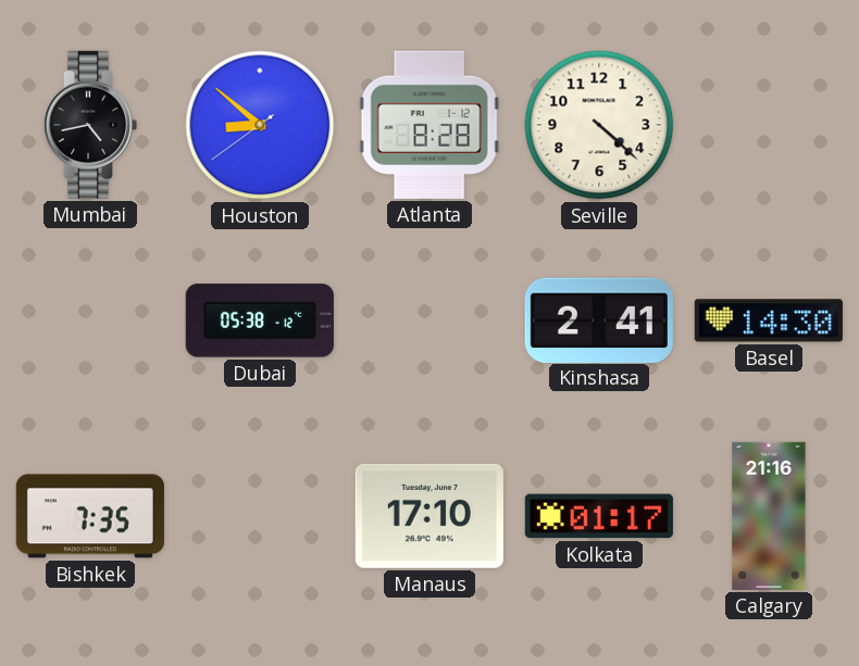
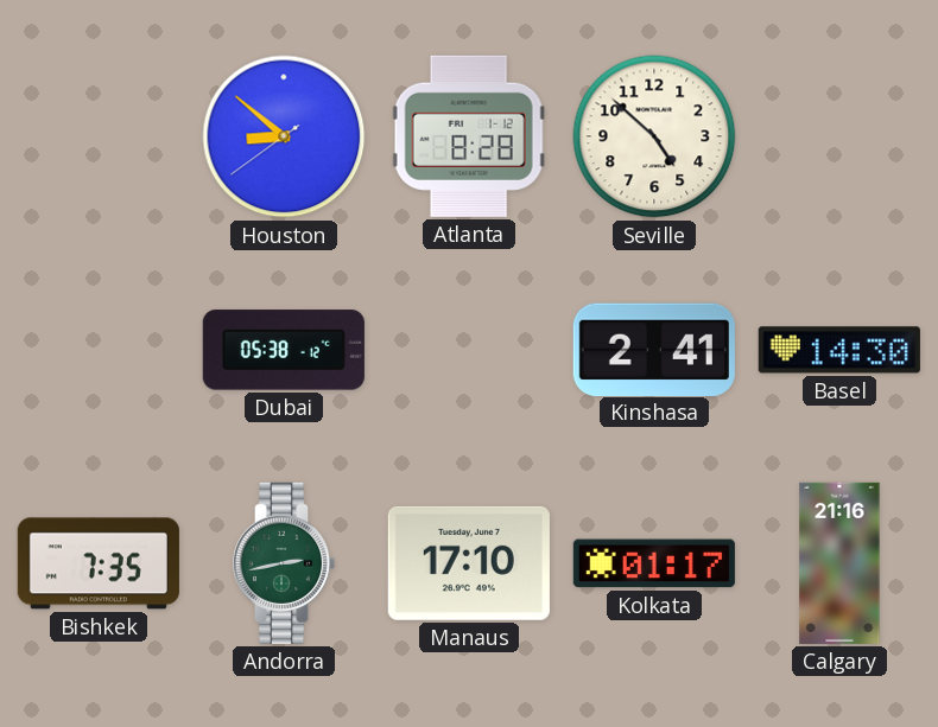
Mumbai: 4:43 -> none
Seville: 4:22 -> 4:52
Andorra: none -> 2:43
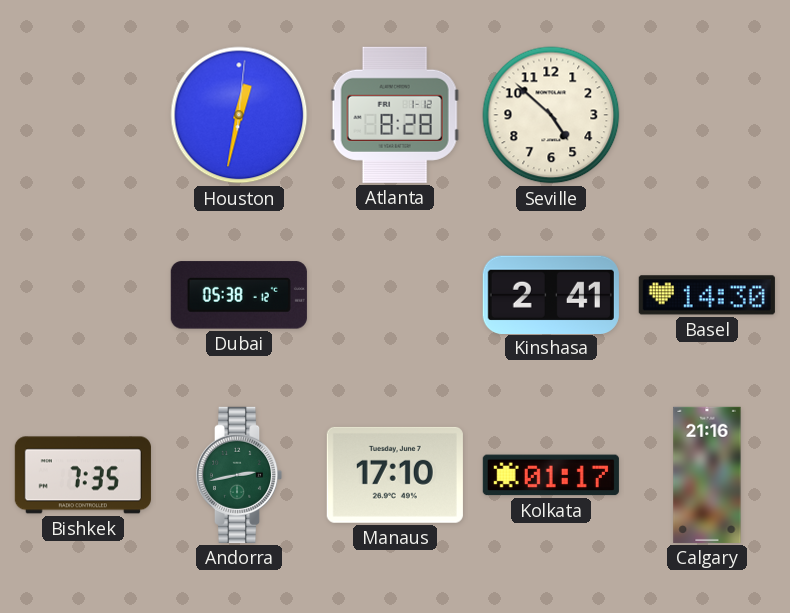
Houston: 8:51 -> 12:32
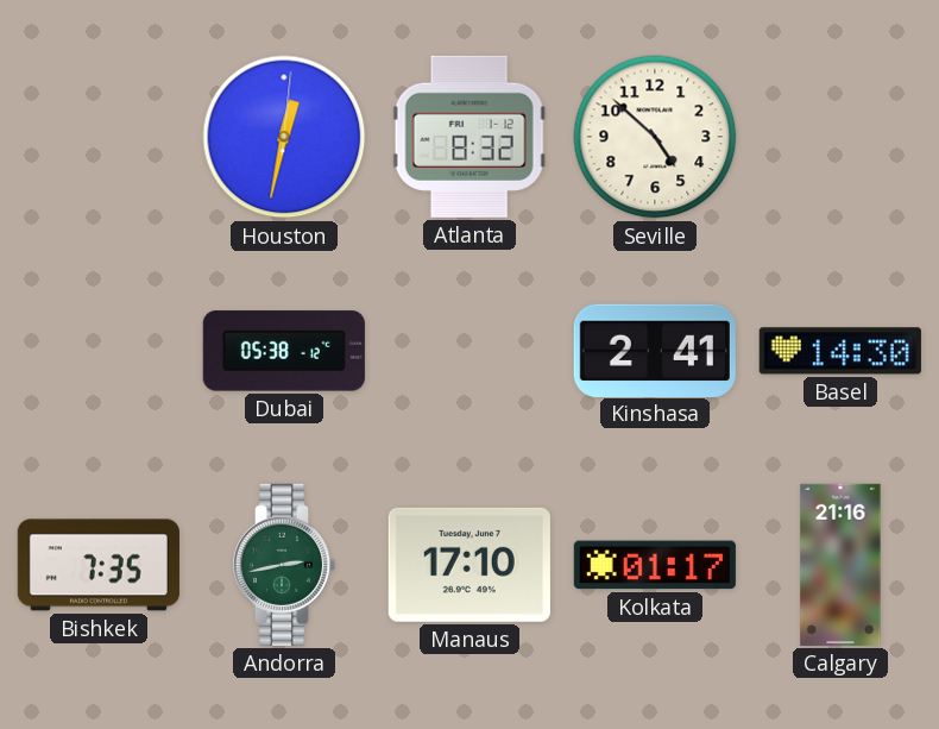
Atlanta: 8:28 -> 8:32
